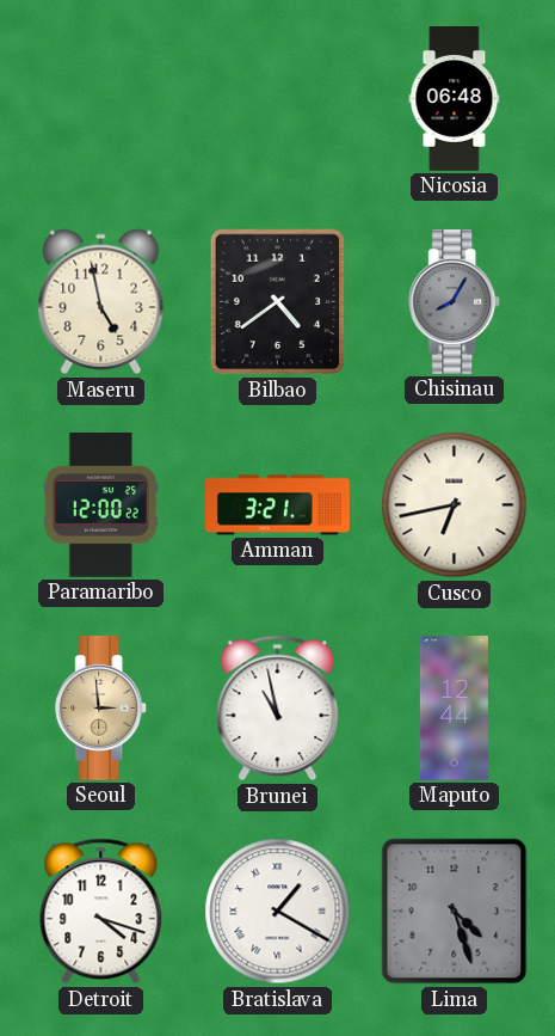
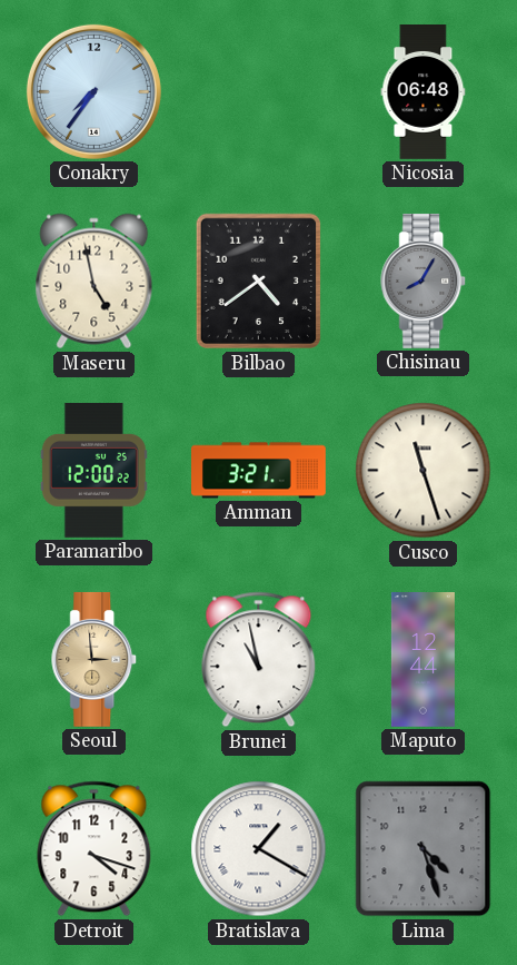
Conakry: none -> 7:36
Cusco: 6:43 -> 11:27
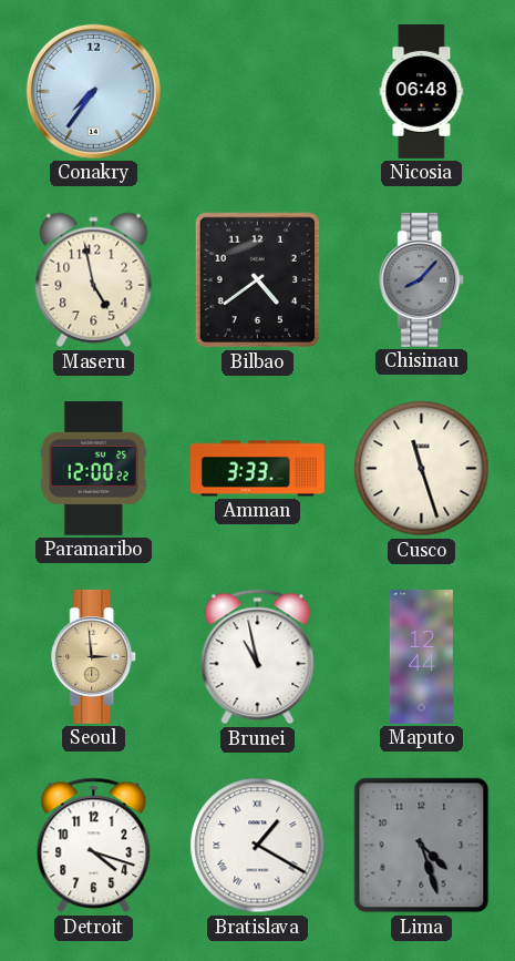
Chisinau: 8:05 -> 8:07
Amman: 3:21 -> 3:33
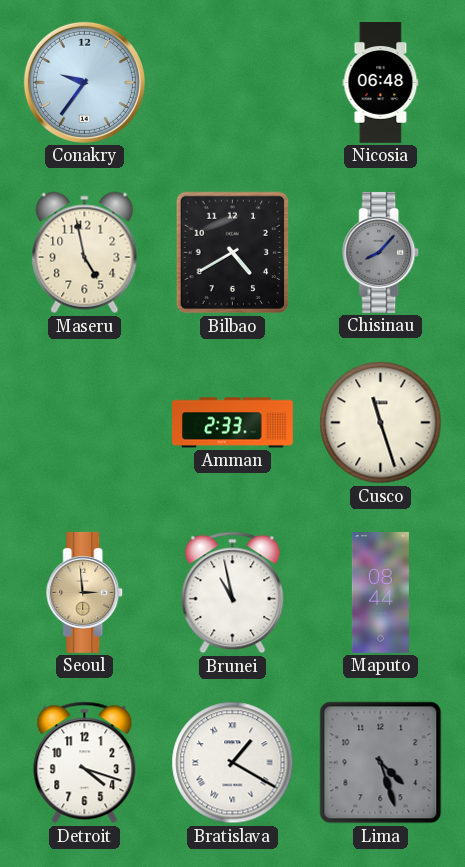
Conakry: 7:36 -> 9:36
Bilbao: 4:39 -> 4:40
Paramaribo: 12:00 -> none
Amman: 3:33 -> 2:33
Maputo: 12:44 -> 08:44
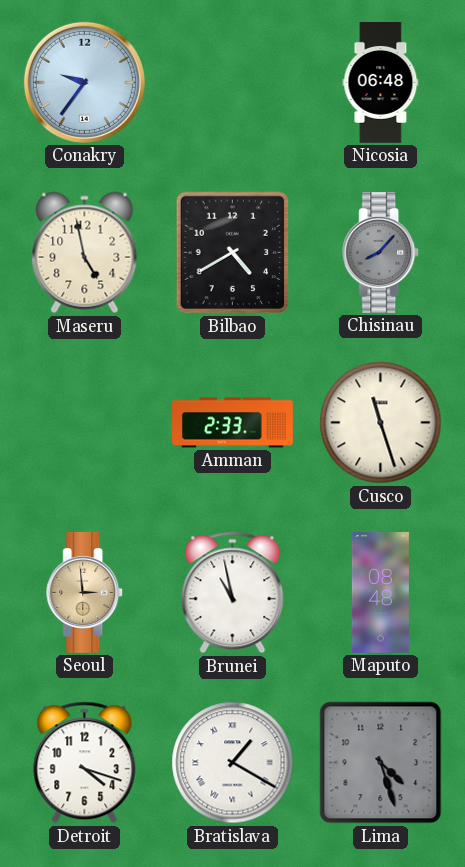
Maputo: 08:44 -> 08:48
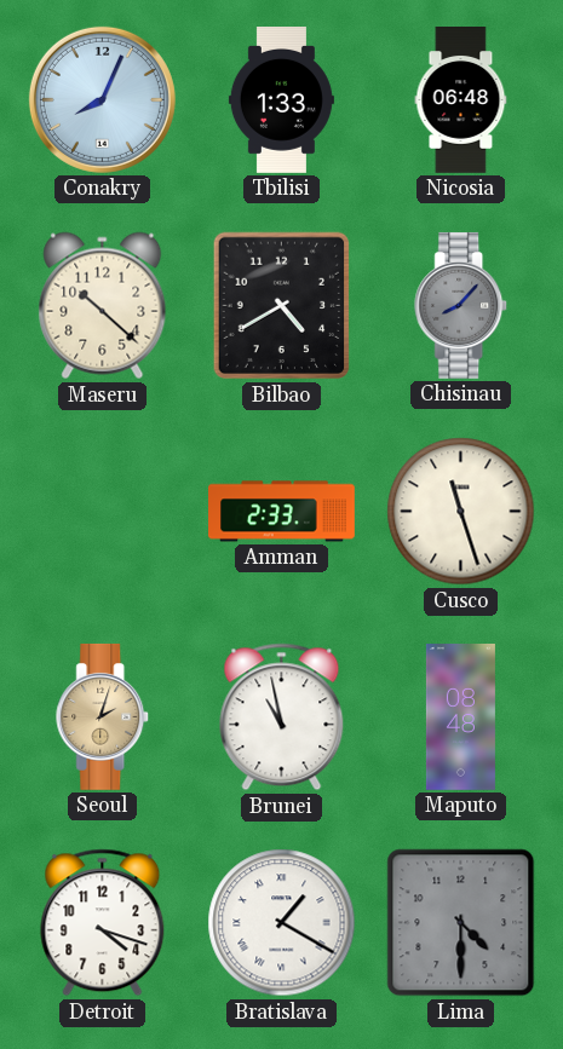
Conakry: 9:36 -> 8:04
Tbilisi: none -> 1:33
Maseru: 4:58 -> 10:22
Seoul: 2:59 -> 2:03
Lima: 4:27 -> 4:30
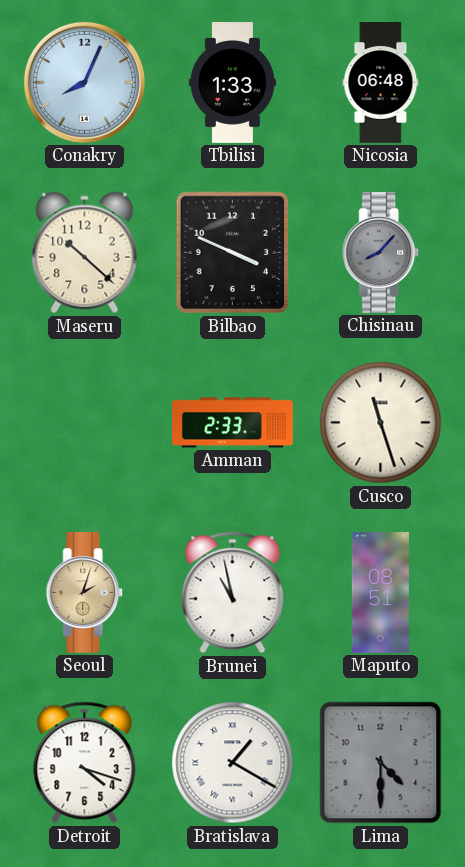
Bilbao: 4:40 -> 3:49
Maputo: 08:48 -> 08:51
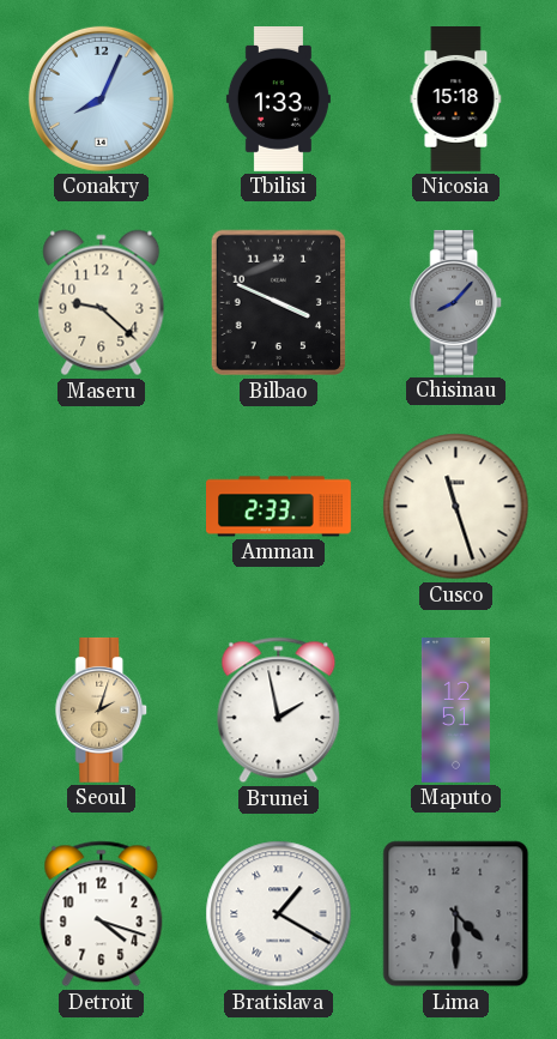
Nicosia: 06:48 -> 15:18
Maseru: 10:22 -> 9:22
Brunei: 10:58 -> 1:58
Maputo: 08:51 -> 12:51
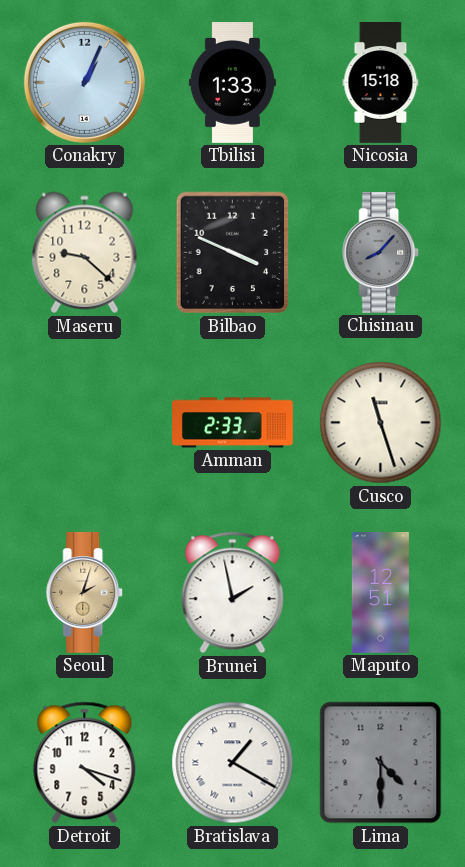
Conakry: 8:04 -> 1:04
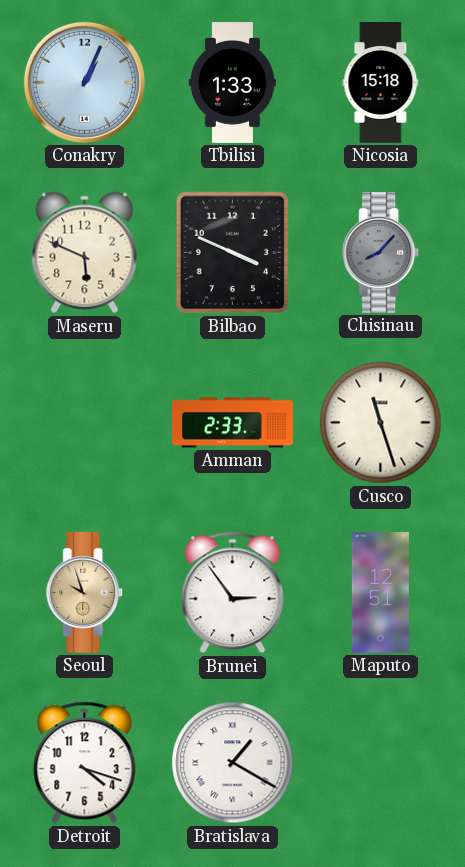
Maseru: 9:22 -> 5:49
Seoul: 2:03 -> 9:57
Brunei: 1:58 -> 2:54
Lima: 4:30 -> none
